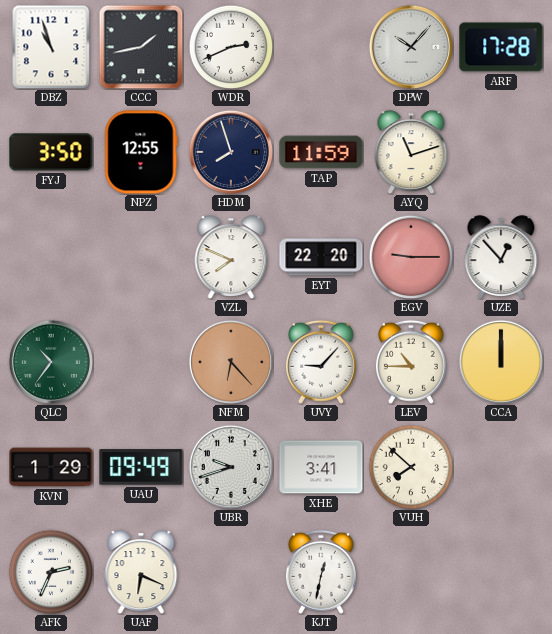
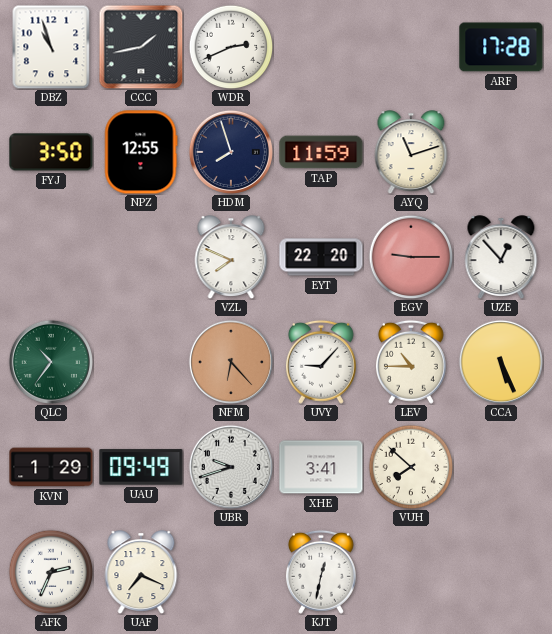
DPW: 10:07 -> none
CCA: 12:00 -> 5:26
UAF: 6:19 -> 7:19
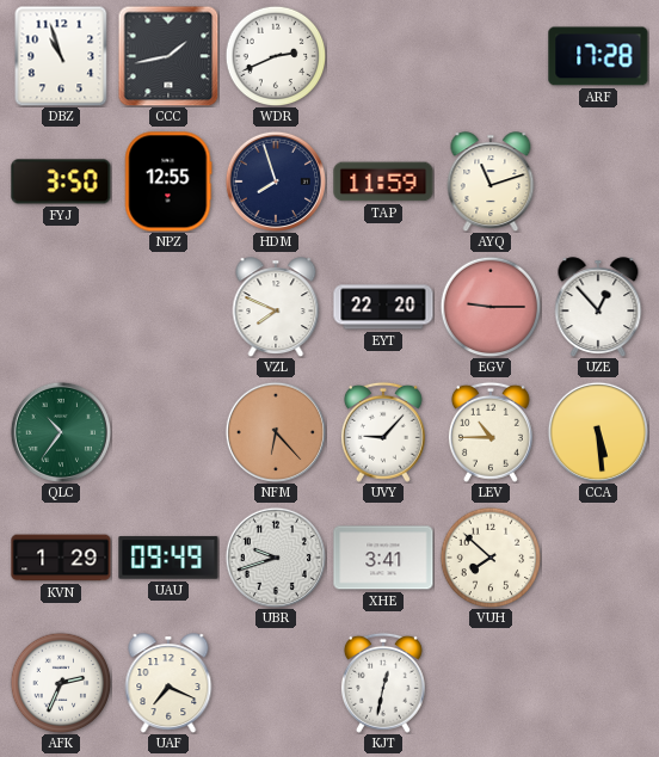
CCA: 5:26 -> 5:29
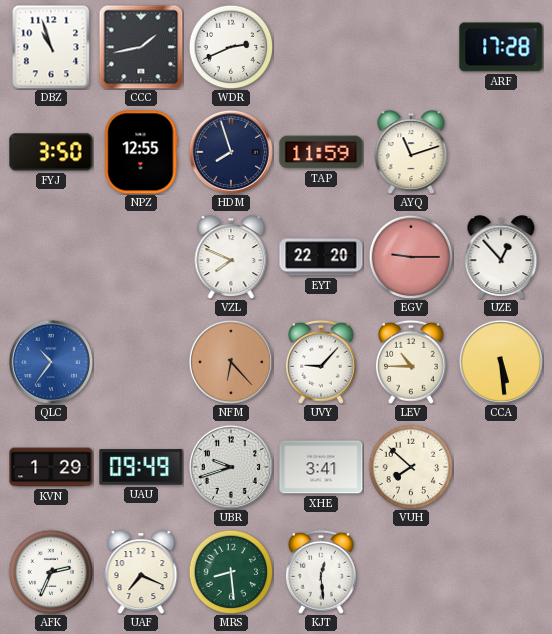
QLC dial: green -> blue
MRS: none -> 8:29
KJT: 12:32 -> 12:29
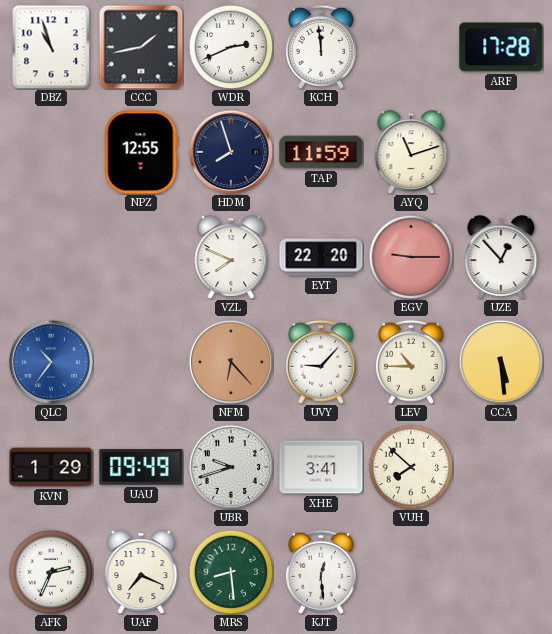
KCH: none -> 11:59
FYJ: 3:50 -> none
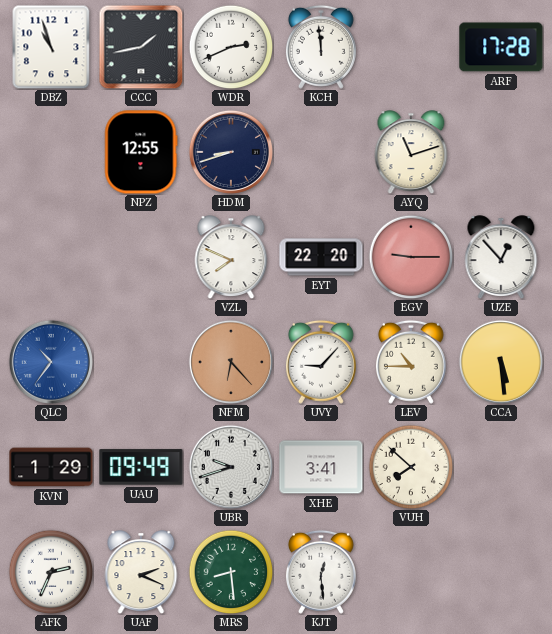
HDM: 7:57 -> 8:42
TAP: 11:59 -> none
UAF: 7:19 -> 2:19
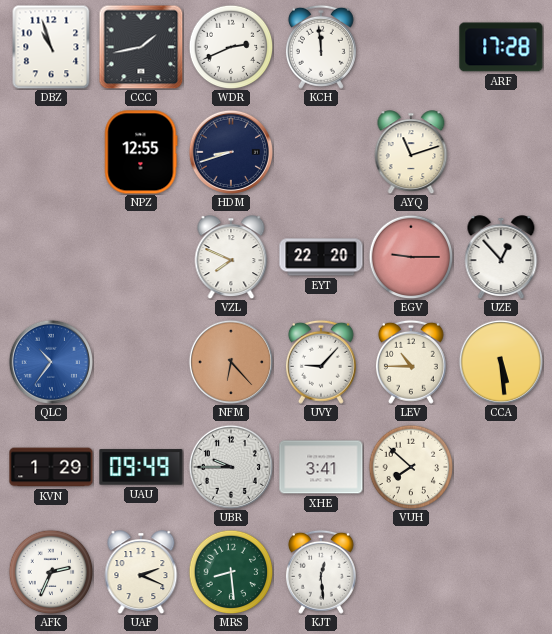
UBR: 9:42 -> 9:45
